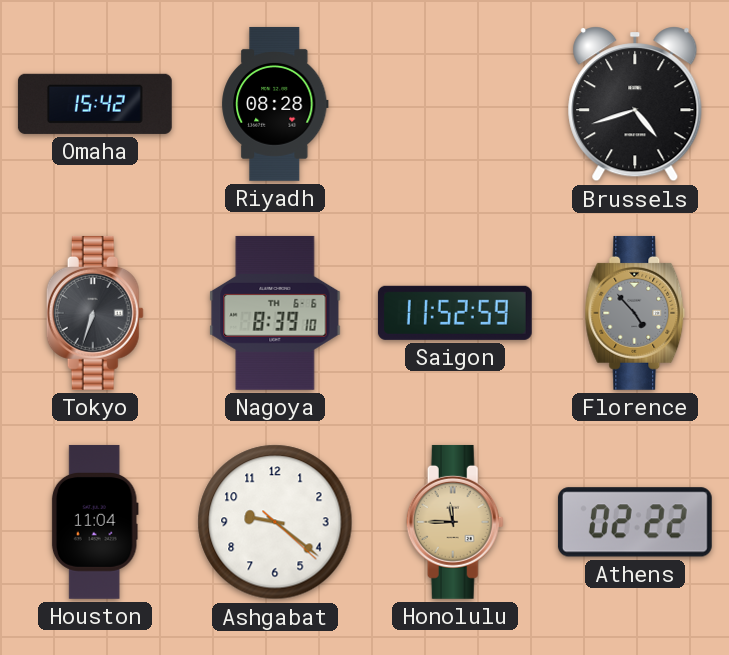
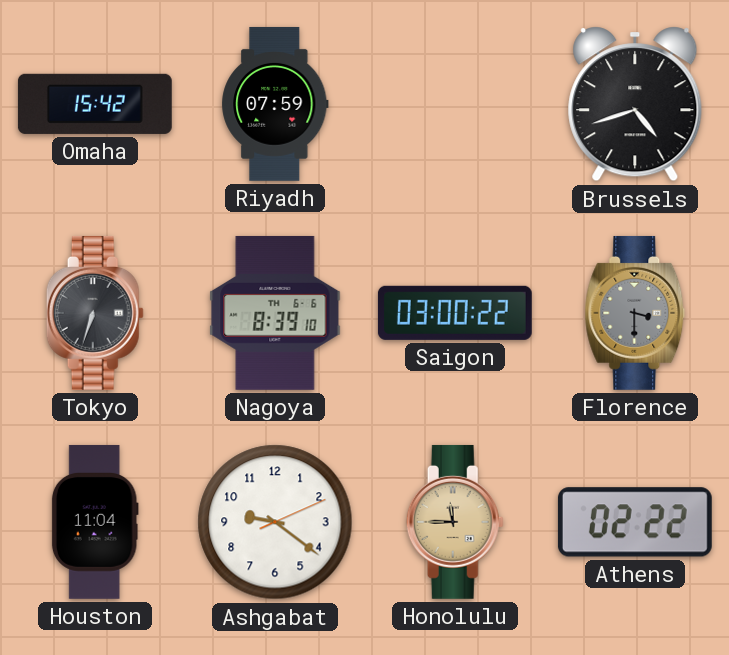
Riyadh: 08:28 -> 07:59
Saigon: 11:52 -> 03:00
Florence: 4:53 -> 3:30
Ashgabat: 9:21:22 -> 9:21:11
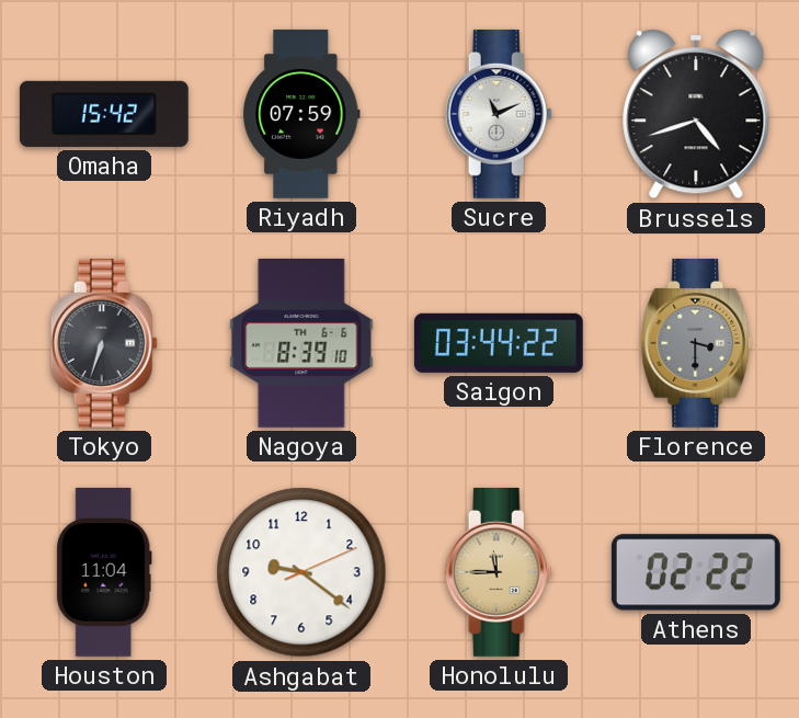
Sucre: none -> 11:11
Saigon: 03:00 -> 03:44
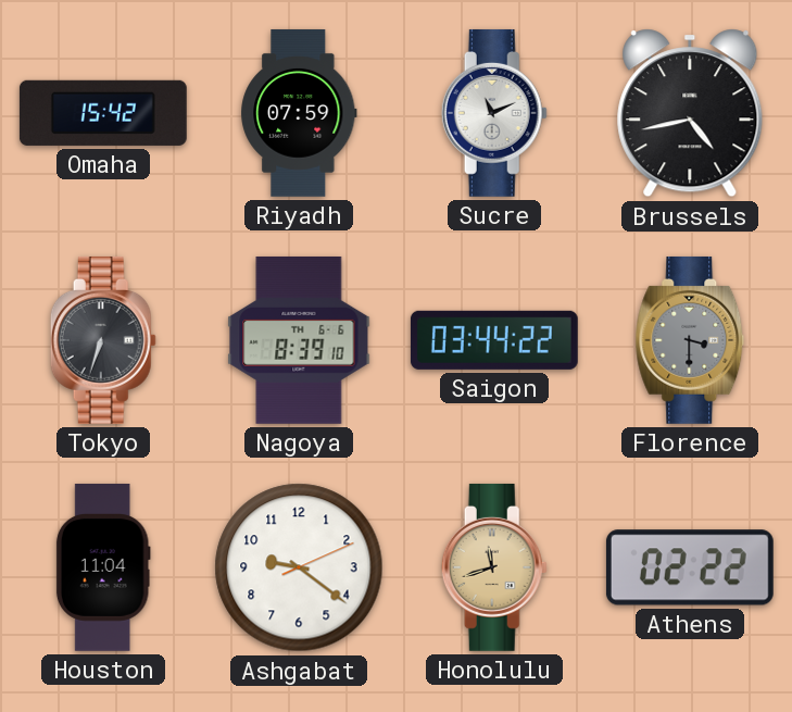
Brussels: 4:42 -> 4:43
Honolulu: 11:45 -> 11:42
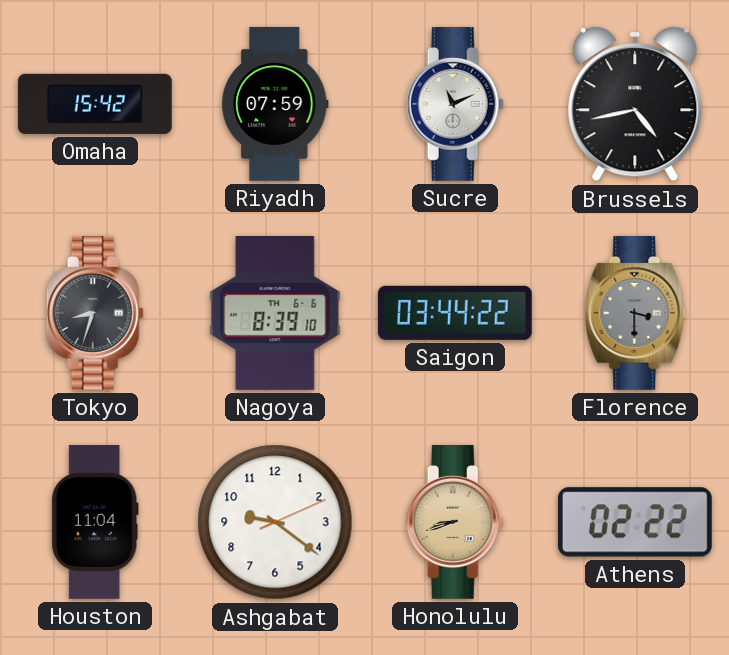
Tokyo: 6:33 -> 8:33
Honolulu: 11:42 -> 8:42
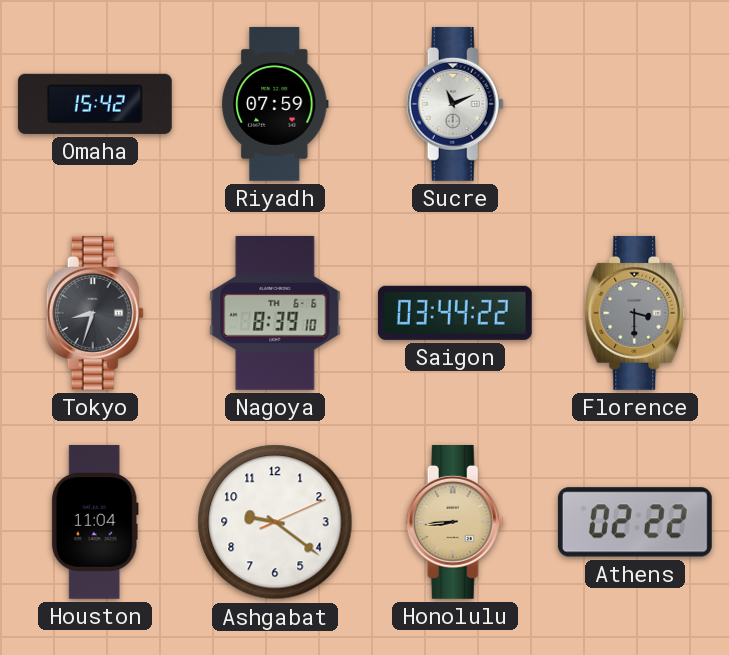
Brussels: 4:43 -> none
Honolulu: 8:42 -> 8:44
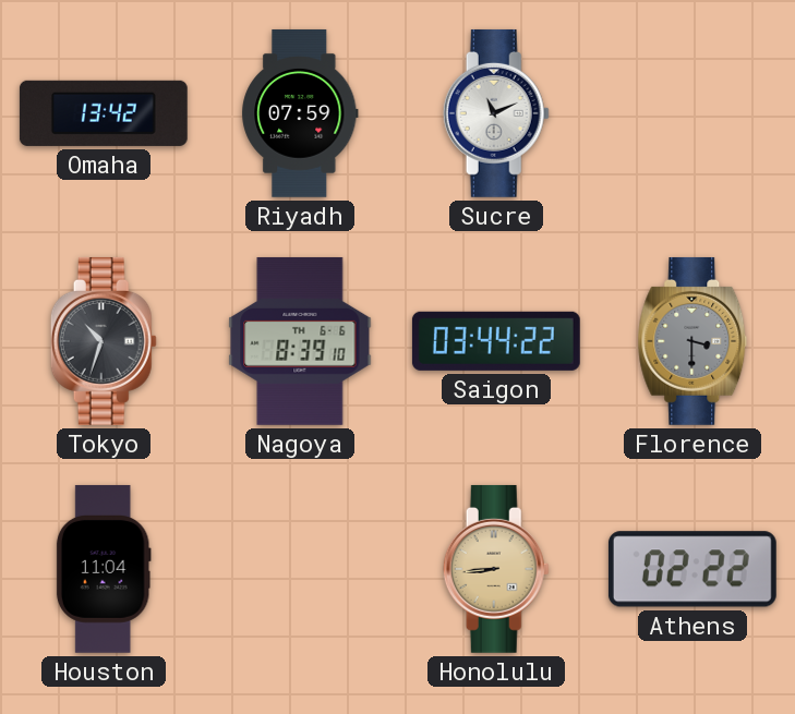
Omaha: 15:42 -> 13:42
Tokyo: 8:33 -> 10:33
Ashgabat: 9:21 -> none
